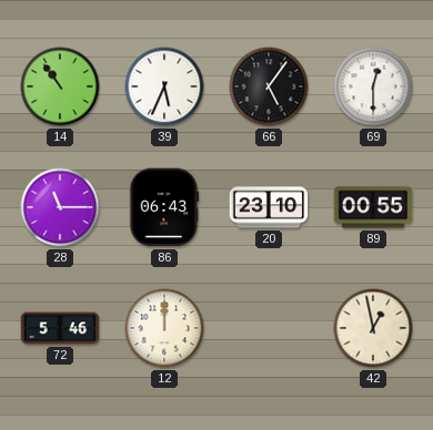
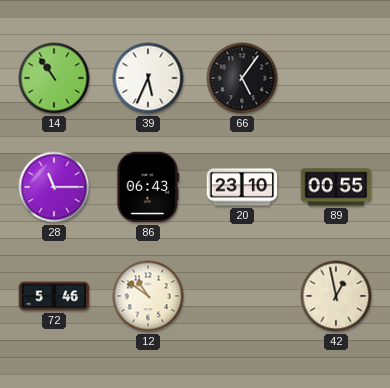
69: 12:30 -> none
12: 12:00 -> 10:51
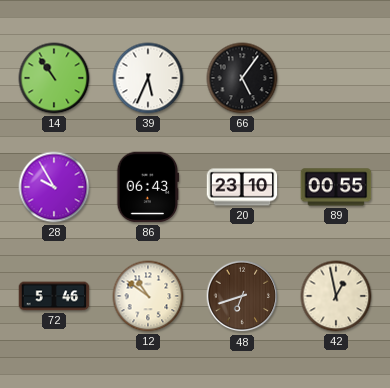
28: 11:15 -> 9:55
48: none -> 6:42
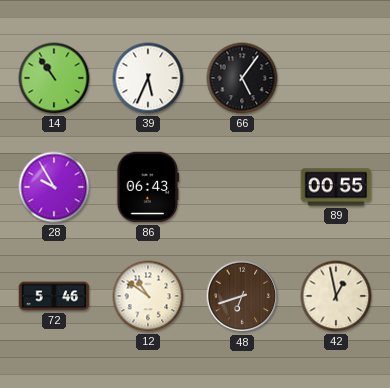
20: 23:10 -> none
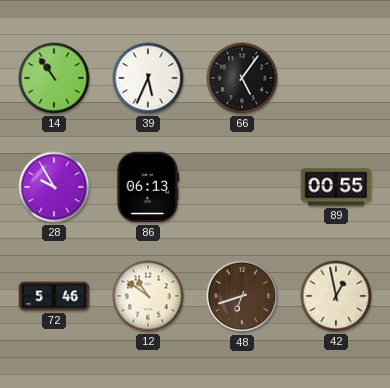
86: 06:43 -> 06:13
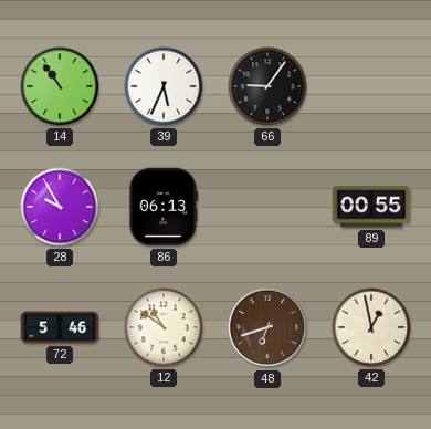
66: 5:06 -> 9:06
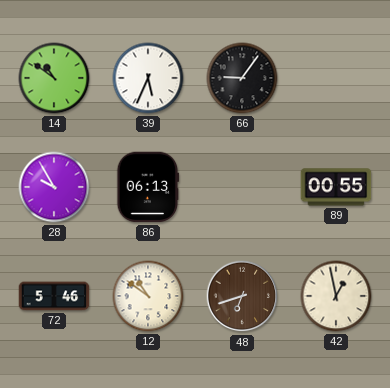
14: 10:54 -> 10:51
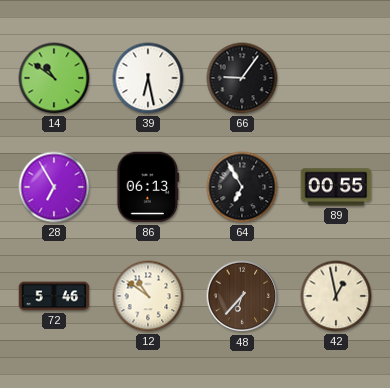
39: 5:34 -> 6:28
28: 9:55 -> 6:55
64: none -> 6:55
48: 6:42 -> 6:37
